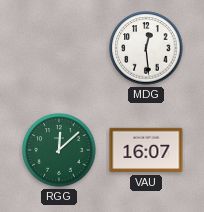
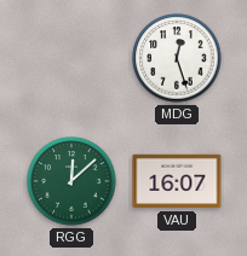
MDG: 12:29 -> 12:27
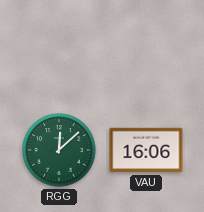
MDG: 12:27 -> none
VAU: 16:07 -> 16:06
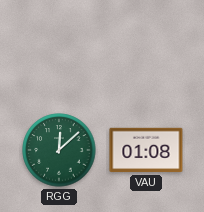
VAU: 16:06 -> 01:08
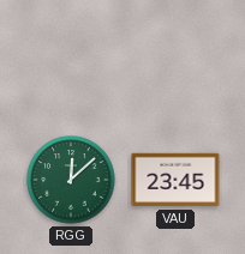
VAU: 01:08 -> 23:45
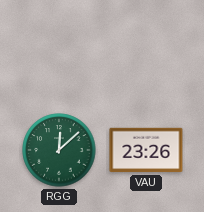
VAU: 23:45 -> 23:26
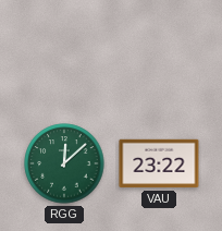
VAU: 23:26 -> 23:22
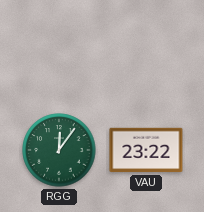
RGG: 12:08 -> 12:06
